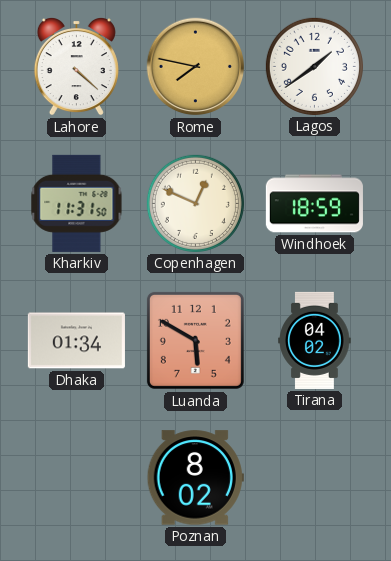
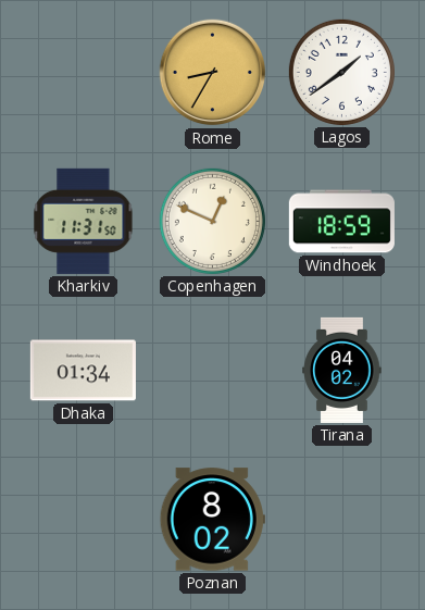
Lahore: 4:22 -> none
Rome: 7:47 -> 8:35
Luanda: 5:50 -> none
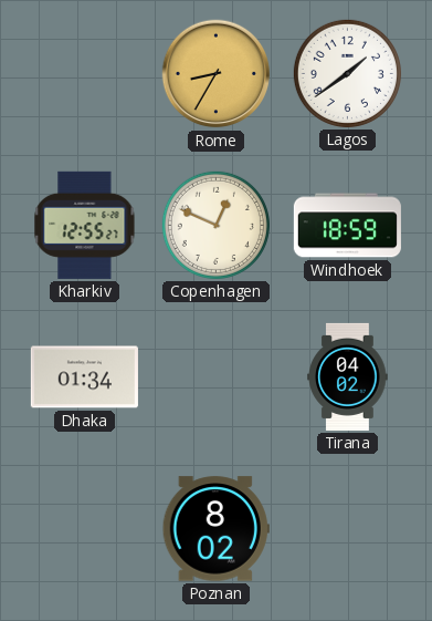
Kharkiv: 11:31 -> 12:55
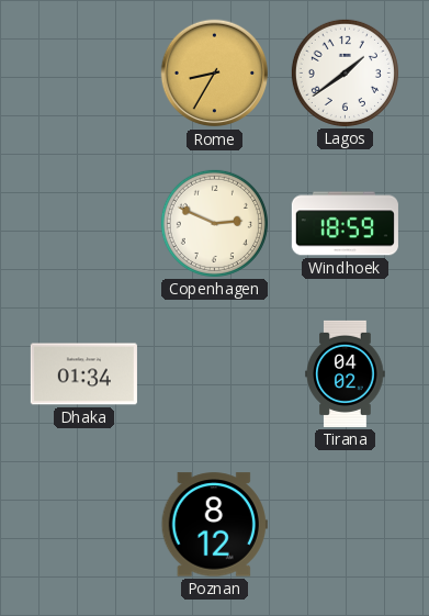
Kharkiv: 12:55 -> none
Copenhagen: 12:49 -> 2:49
Poznan: 8:02 -> 8:12
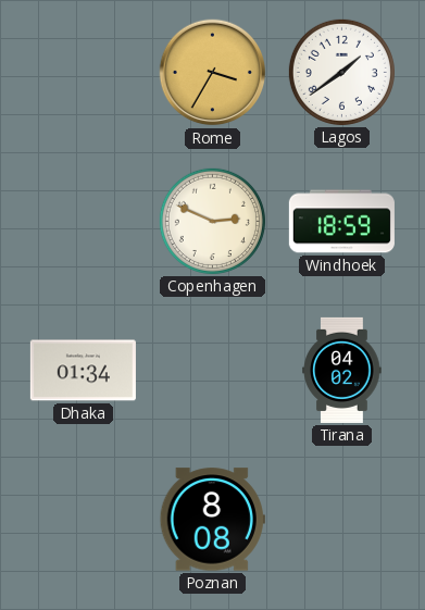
Rome: 8:35 -> 3:35
Poznan: 8:12 -> 8:08
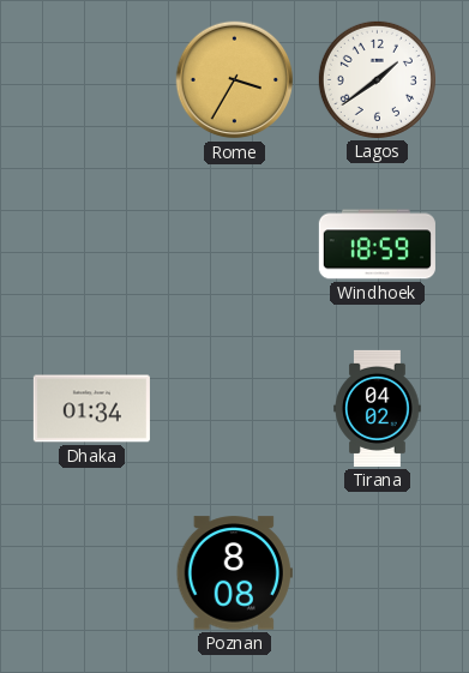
Copenhagen: 2:49 -> none
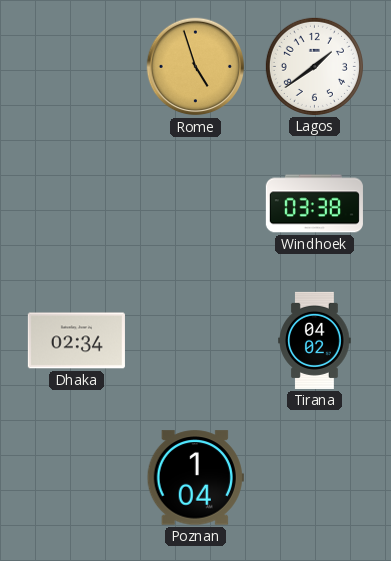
Rome: 3:35 -> 4:57
Windhoek: 18:59 -> 03:38
Dhaka: 01:34 -> 02:34
Poznan: 8:08 -> 1:04
